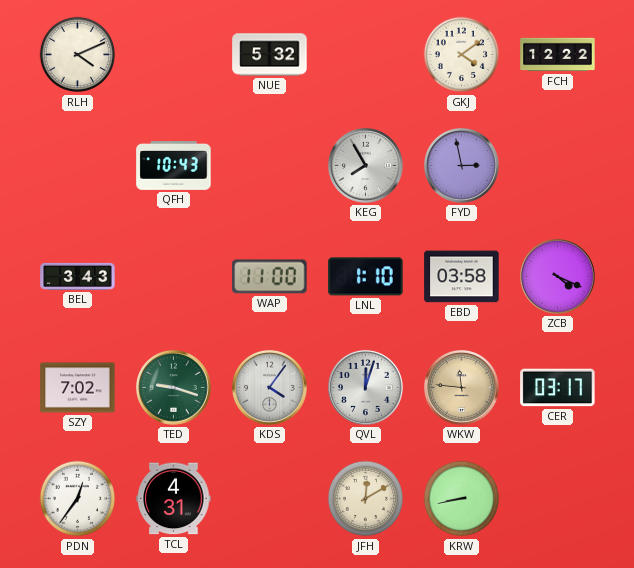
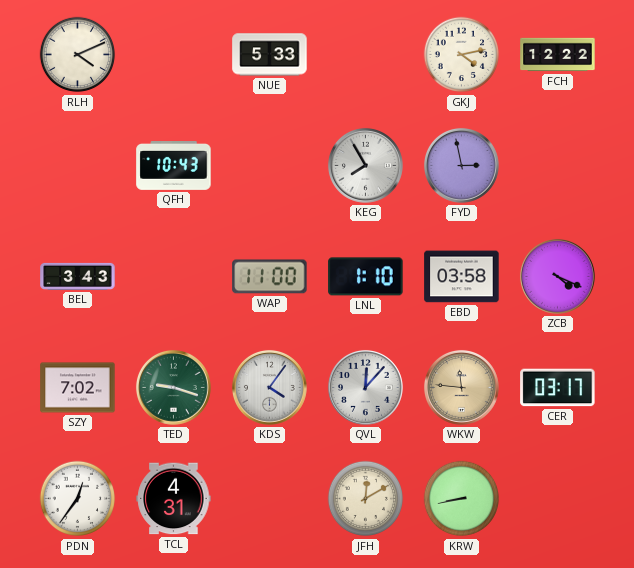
NUE: 5:32 -> 5:33
GKJ: 4:09 -> 4:13
QVL: 12:03 -> 12:07
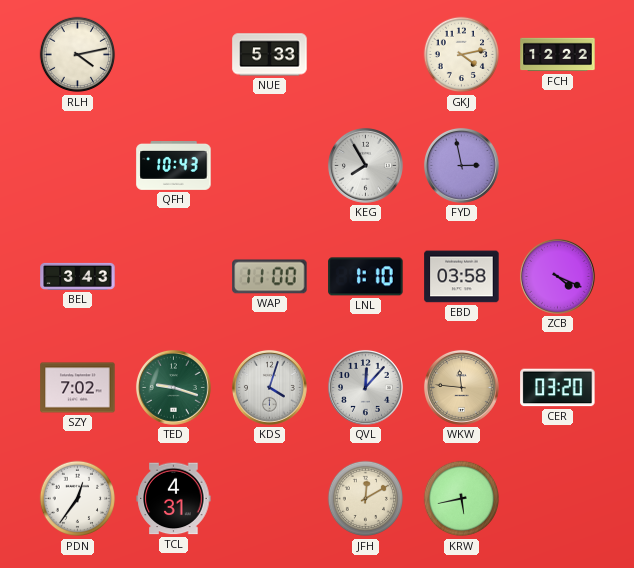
RLH: 4:11 -> 4:13
KDS: 4:06 -> 4:03
CER: 03:17 -> 03:20
KRW: 8:43 -> 5:43
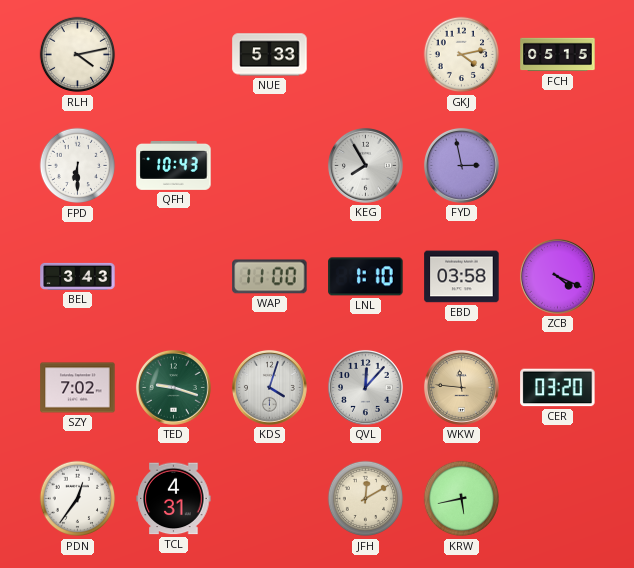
FCH: 12:22 -> 05:15
FPD: none -> 6:30
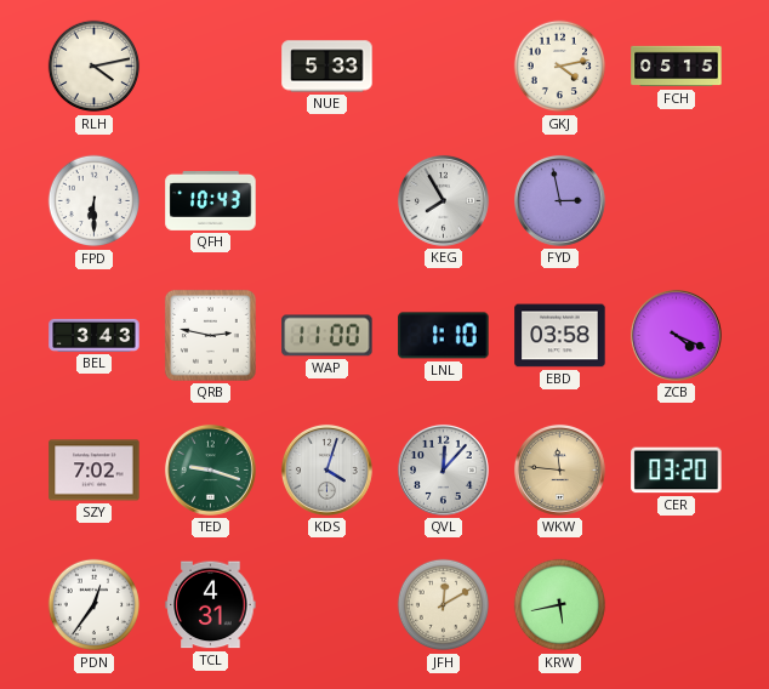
QRB: none -> 2:47
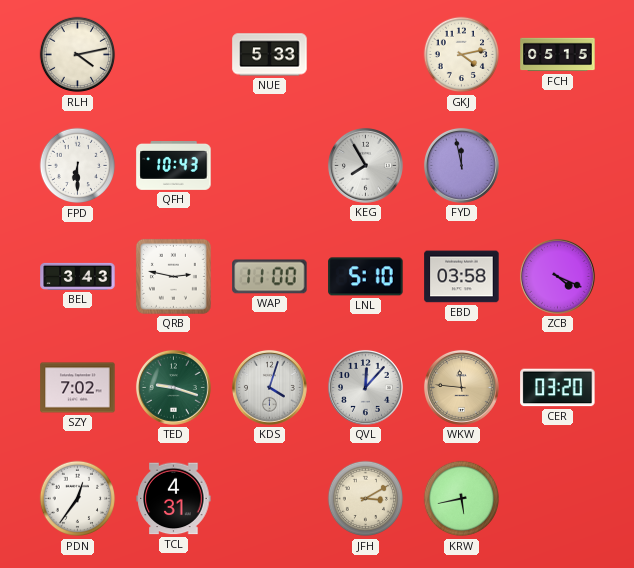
FYD: 2:58 -> 11:58
LNL: 1:10 -> 5:10
JFH: 12:10 -> 3:10
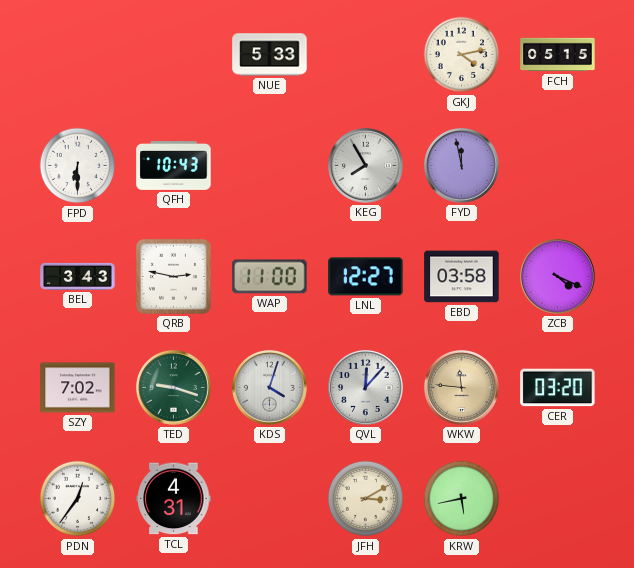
RLH: 4:13 -> none
LNL: 5:10 -> 12:27
